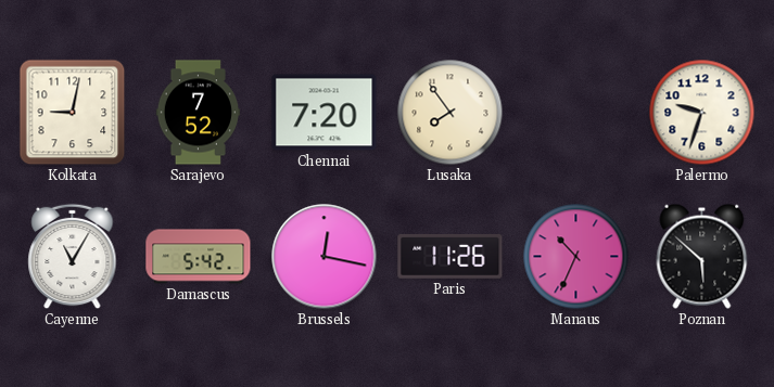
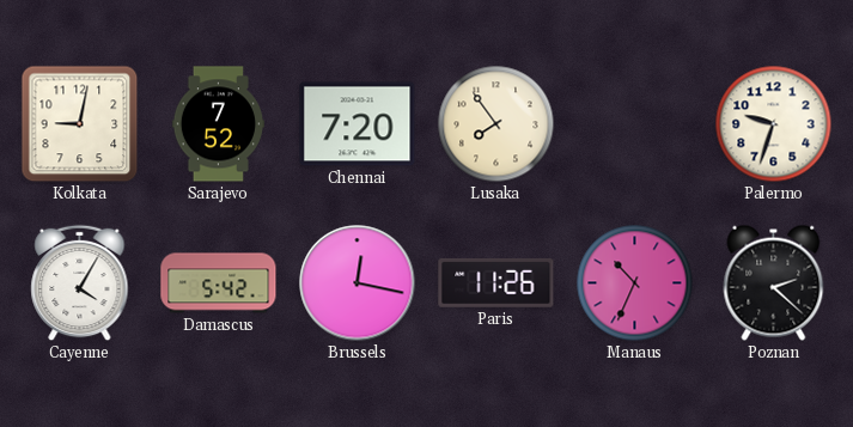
Cayenne: 11:05 -> 4:05
Poznan: 5:52 -> 2:22
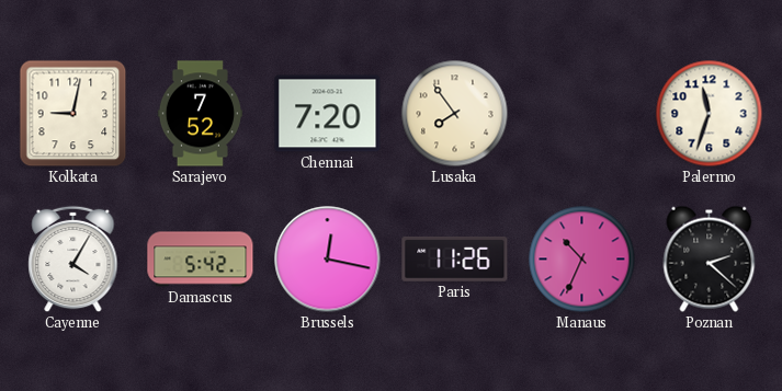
Palermo: 9:33 -> 11:33
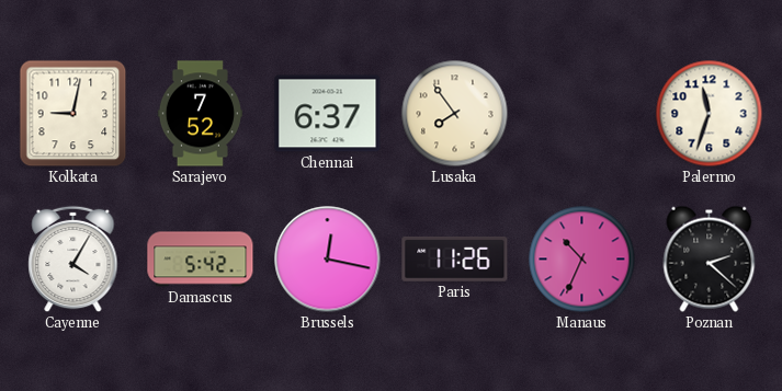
Chennai: 7:20 -> 6:37
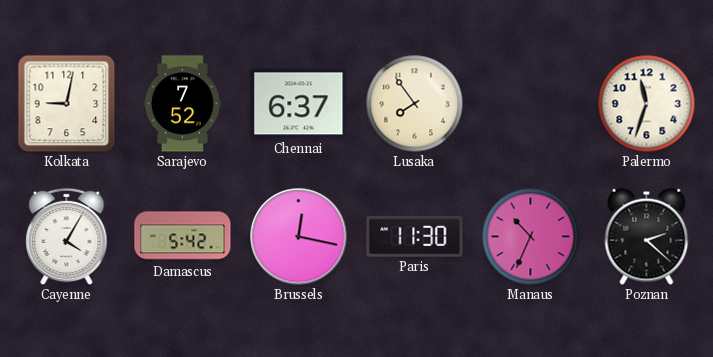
Paris: 11:26 -> 11:30
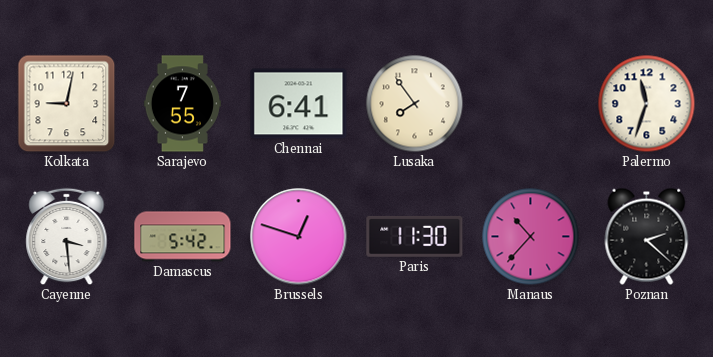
Sarajevo: 7:52 -> 7:55
Chennai: 6:37 -> 6:41
Cayenne: 4:05 -> 3:29
Brussels: 12:17 -> 12:48
Manaus: 10:34 -> 10:37
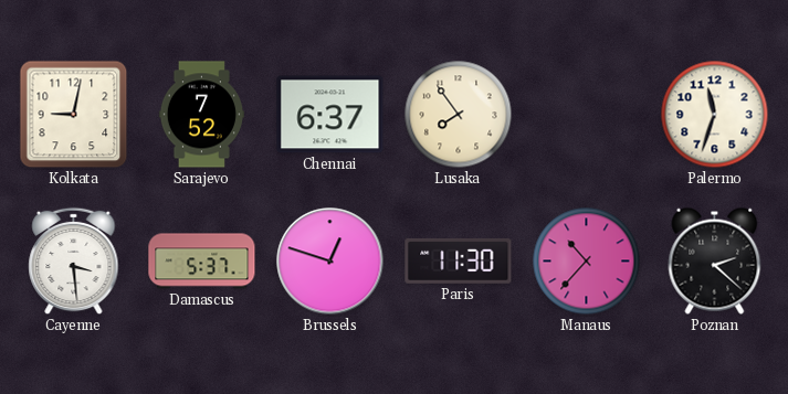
Sarajevo: 7:55 -> 7:52
Chennai: 6:41 -> 6:37
Damascus: 5:42 -> 5:37
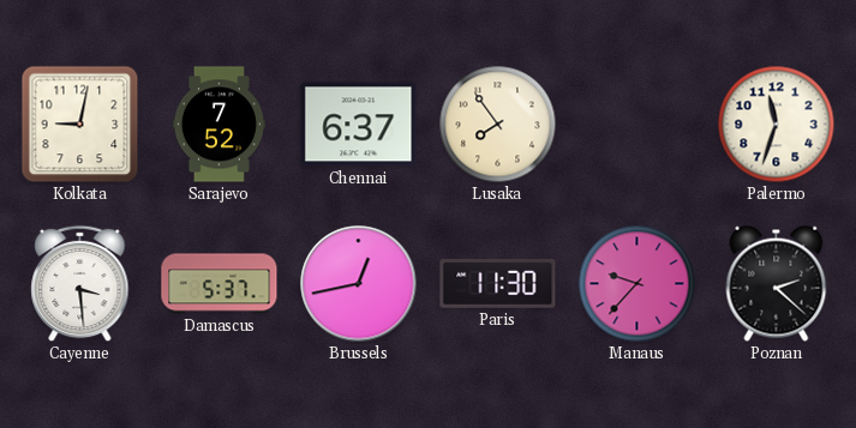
Brussels: 12:48 -> 12:43
Manaus: 10:37 -> 9:37
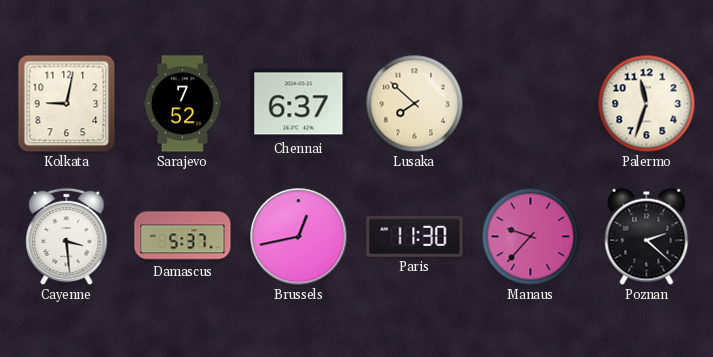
Lusaka: 7:54 -> 7:52
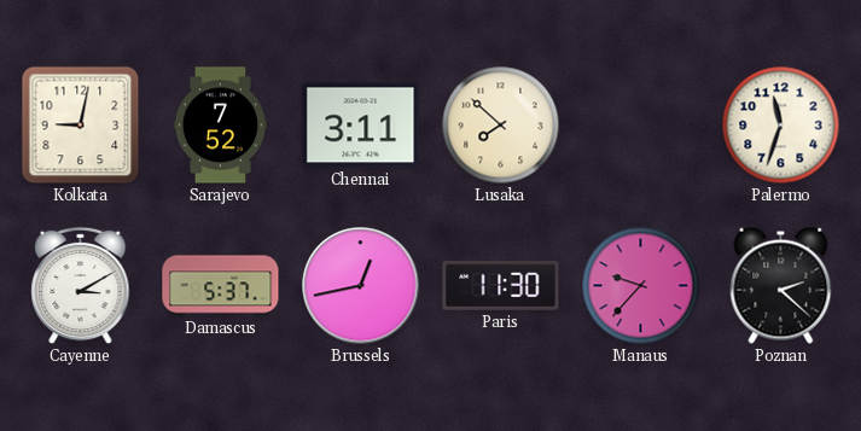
Chennai: 6:37 -> 3:11
Cayenne: 3:29 -> 3:10
